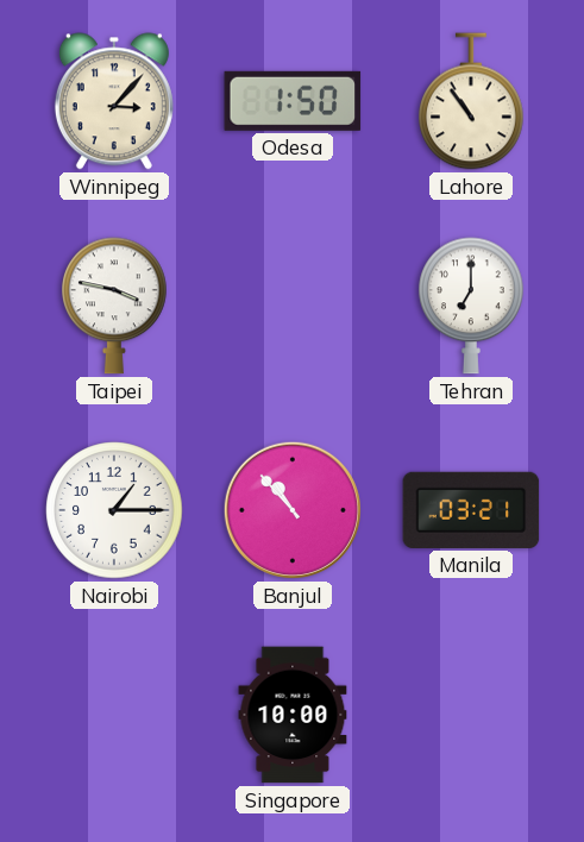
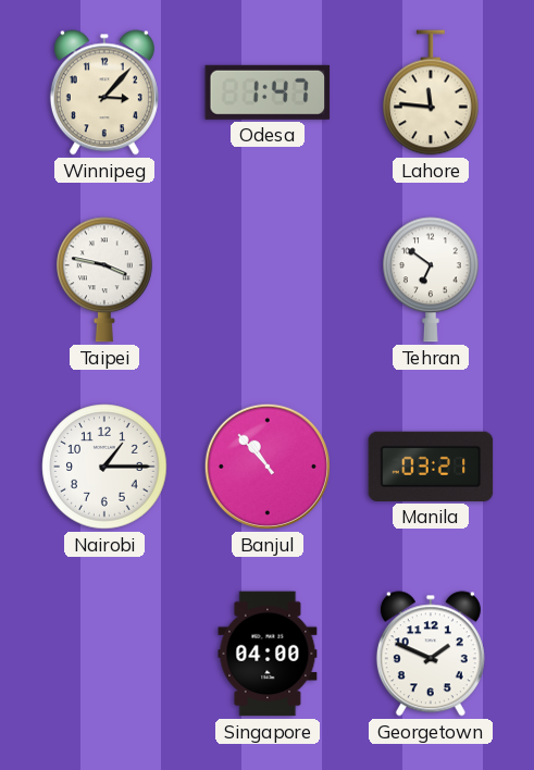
Odesa: 1:50 -> 1:47
Lahore: 10:54 -> 11:46
Tehran: 7:00 -> 6:51
Singapore: 10:00 -> 04:00
Georgetown: none -> 1:49
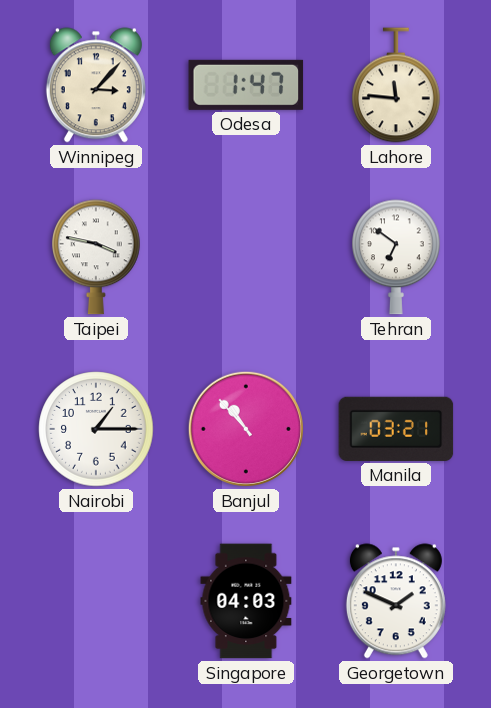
Singapore: 04:00 -> 04:03
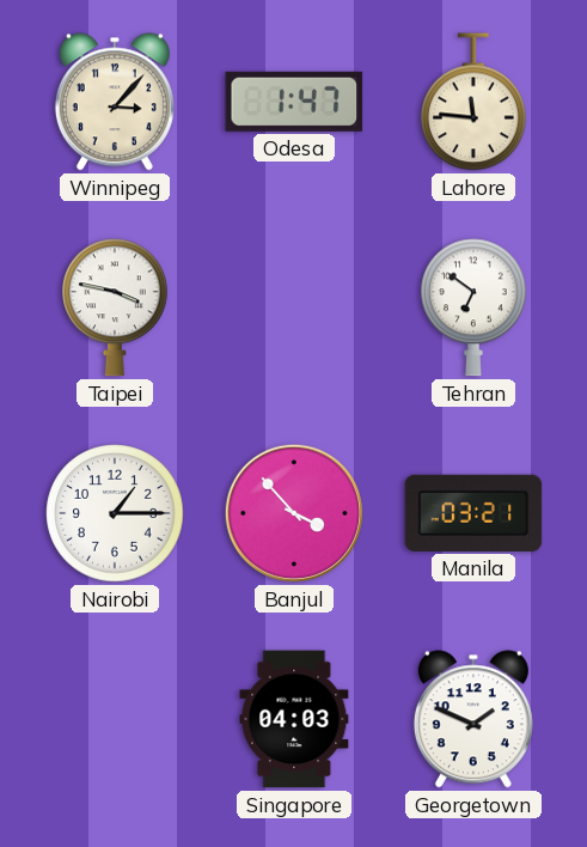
Banjul: 10:53 -> 3:53
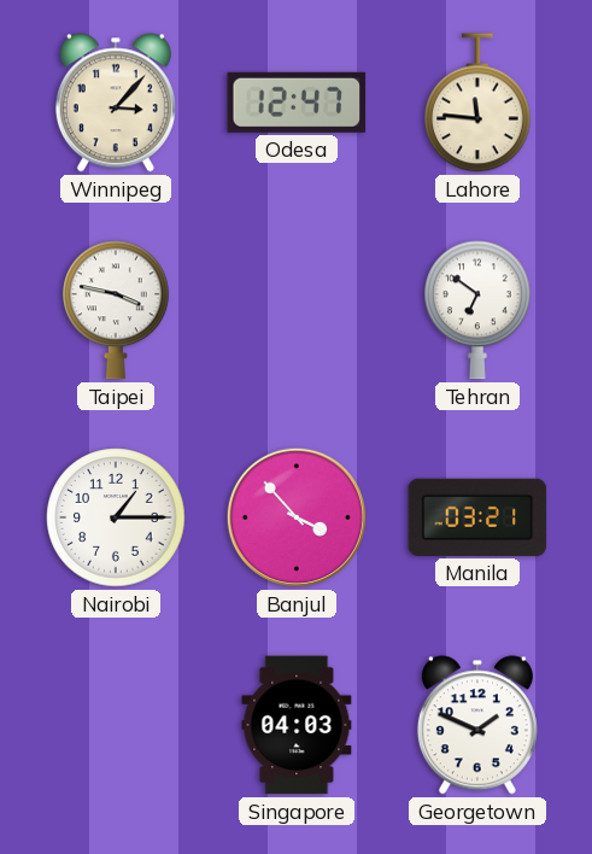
Odesa: 1:47 -> 12:47
